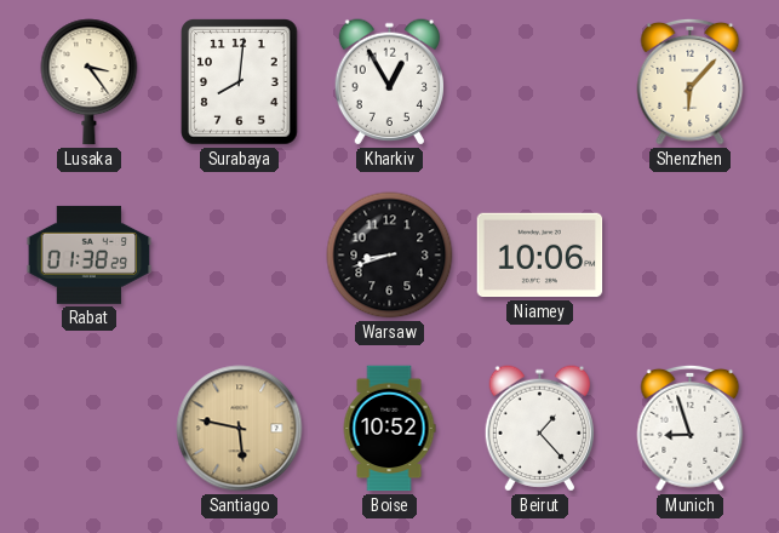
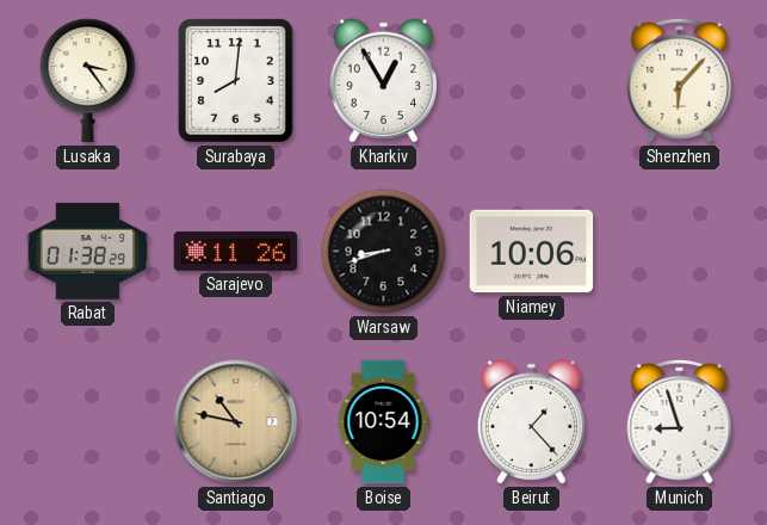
Sarajevo: none -> 11:26
Santiago: 5:47 -> 10:47
Boise: 10:52 -> 10:54
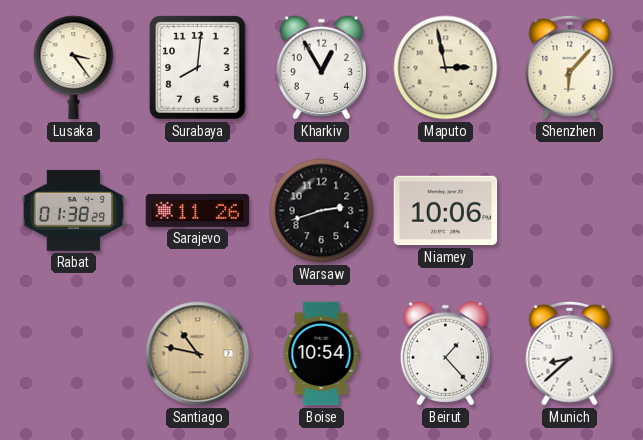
Maputo: none -> 2:58
Warsaw: 8:42 -> 2:42
Munich: 8:57 -> 8:38
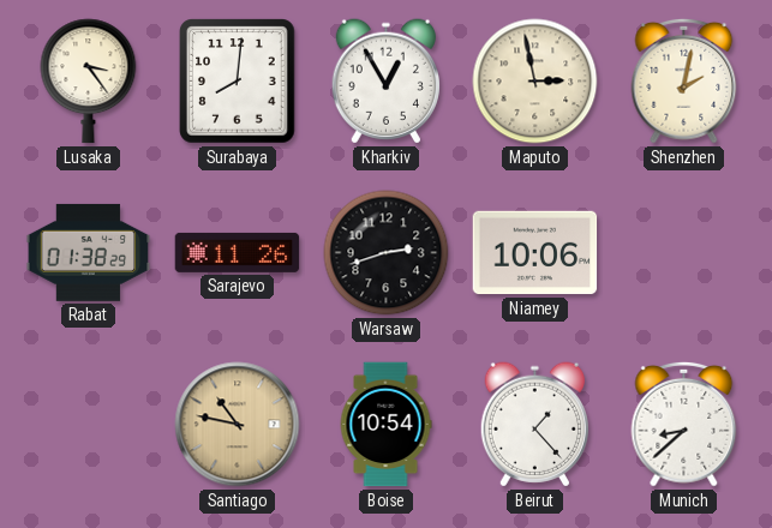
Shenzhen: 6:07 -> 2:02
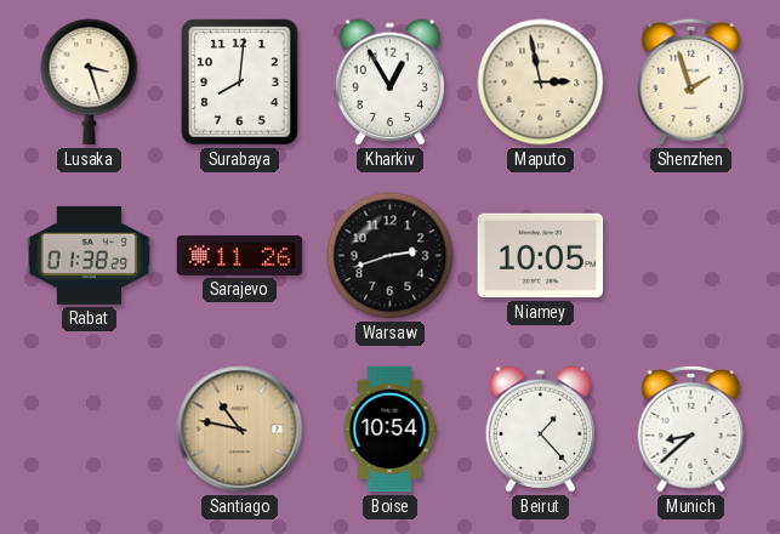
Lusaka: 3:24 -> 3:27
Shenzhen: 2:02 -> 1:57
Niamey: 10:06 -> 10:05
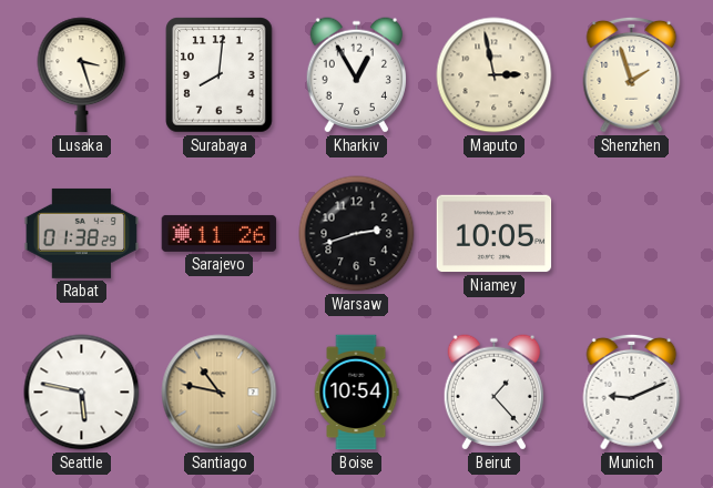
Seattle: none -> 5:47
Munich: 8:38 -> 9:11
